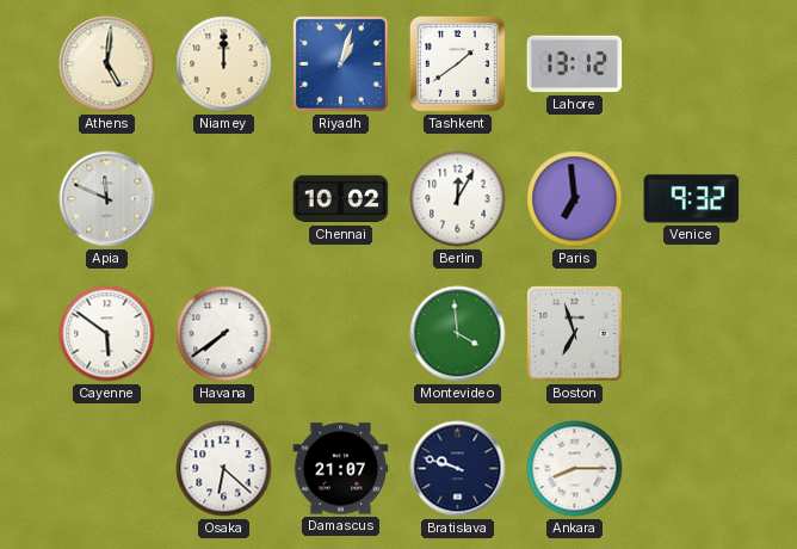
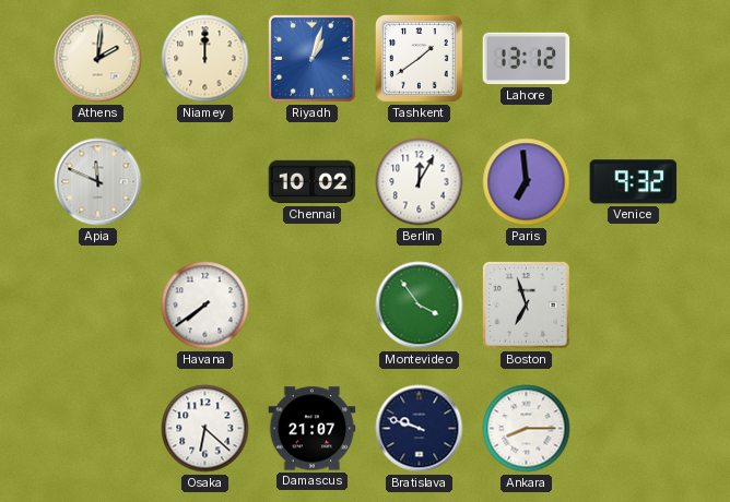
Athens: 5:01 -> 2:01
Cayenne: 5:51 -> none
Montevideo: 3:59 -> 3:54
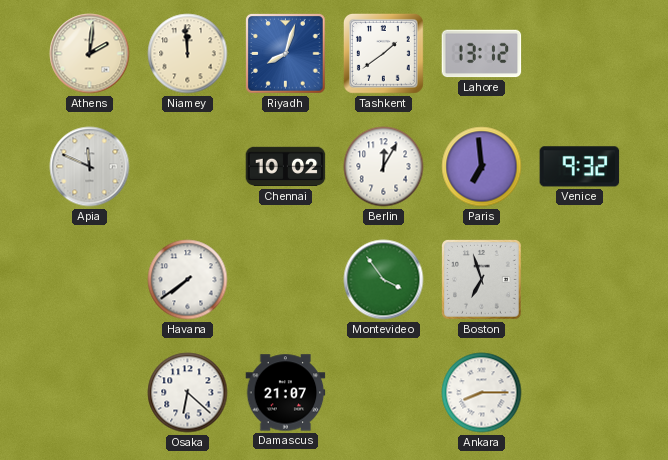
Niamey: 12:00 -> 11:59
Riyadh: 1:03 -> 8:03
Bratislava: 9:48 -> none
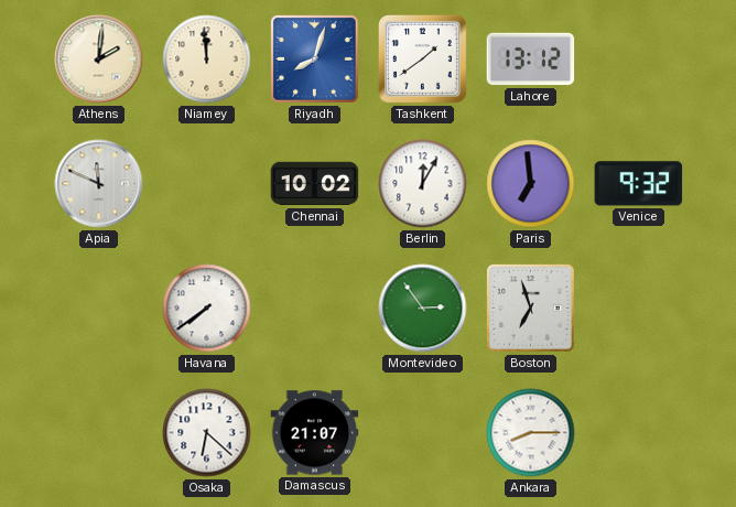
Montevideo: 3:54 -> 2:54
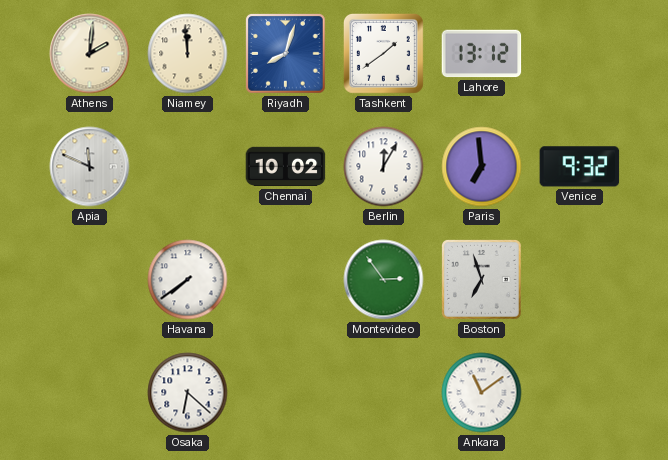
Damascus: 21:07 -> none
Ankara: 8:15 -> 11:09
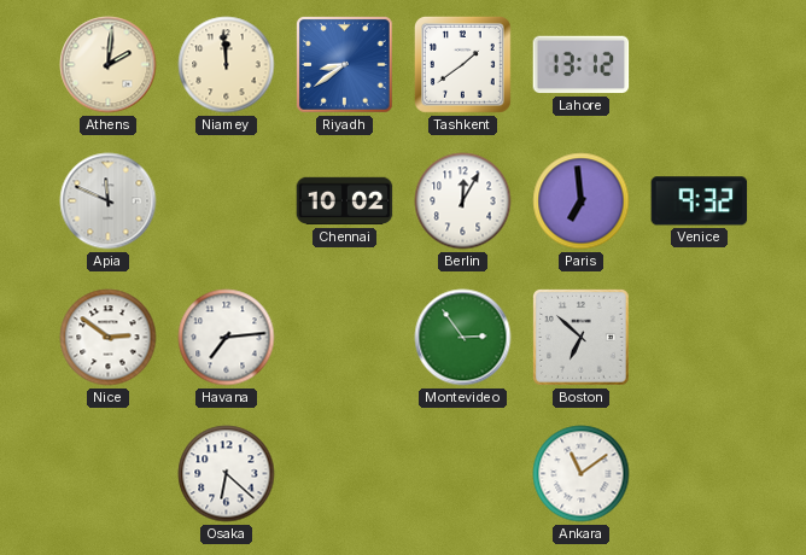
Riyadh: 8:03 -> 8:39
Nice: none -> 2:51
Havana: 7:39 -> 7:14
Boston: 6:57 -> 6:52
